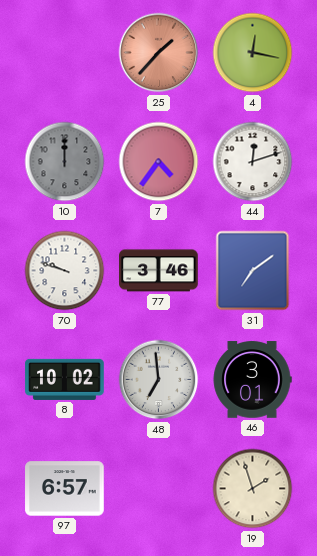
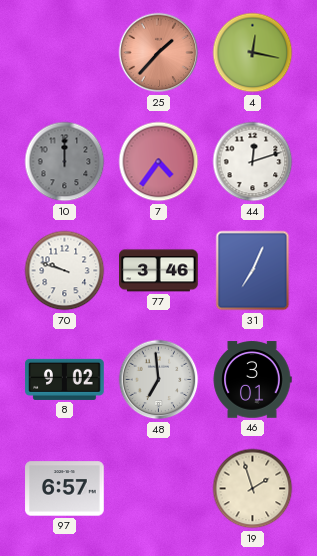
31: 7:09 -> 7:04
8: 10:02 -> 9:02
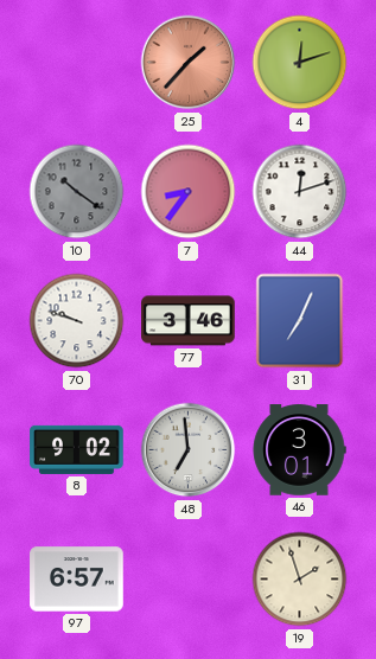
4: 12:17 -> 12:12
10: 12:00 -> 10:21
7: 4:36 -> 8:36
